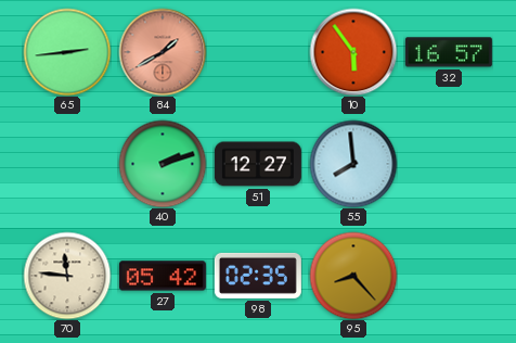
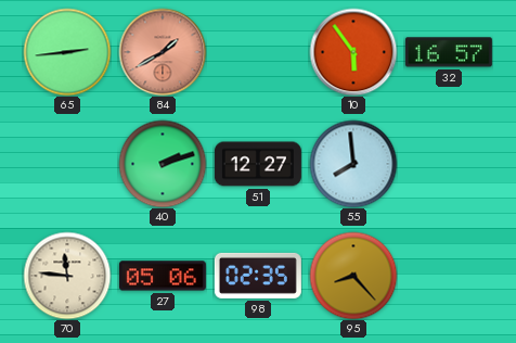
27: 05:42 -> 05:06
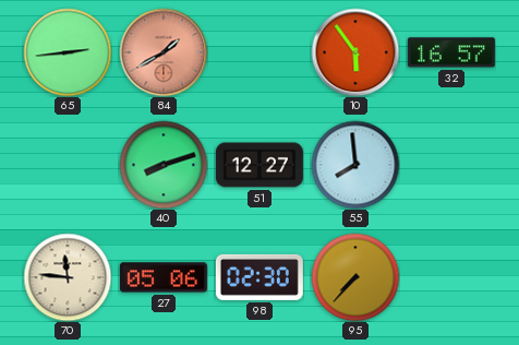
40: 2:12 -> 8:12
98: 02:35 -> 02:30
95: 8:23 -> 7:37
